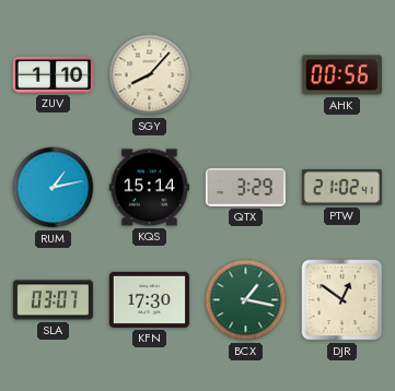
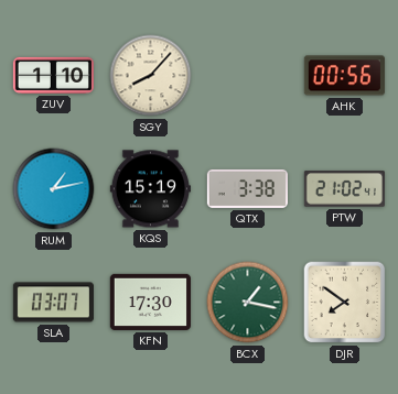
KQS: 15:14 -> 15:19
QTX: 3:29 -> 3:38
DJR: 12:51 -> 7:51
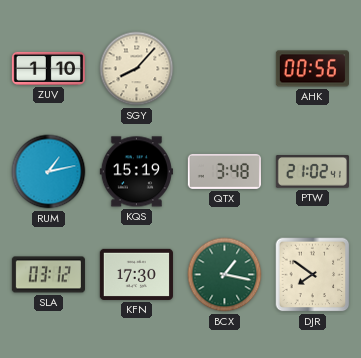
QTX: 3:38 -> 3:48
SLA: 03:07 -> 03:12
